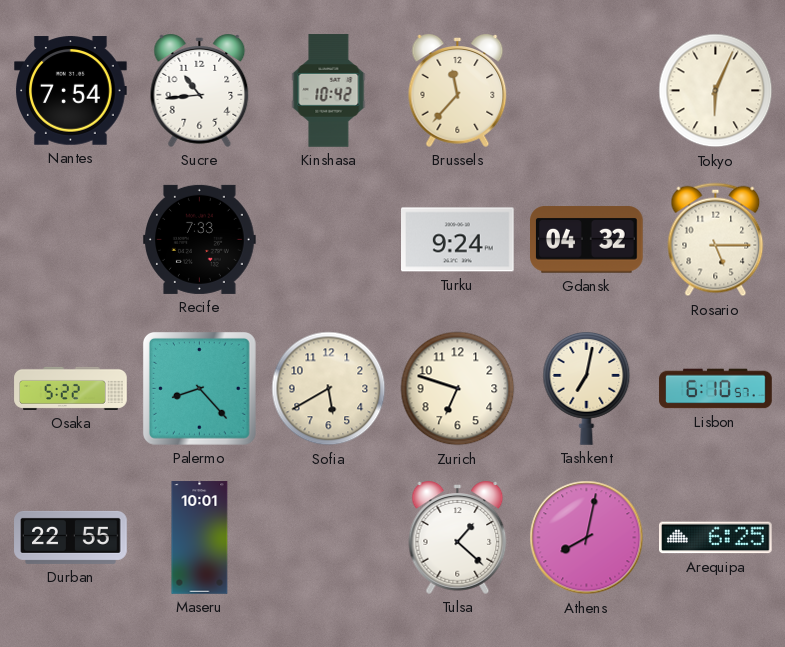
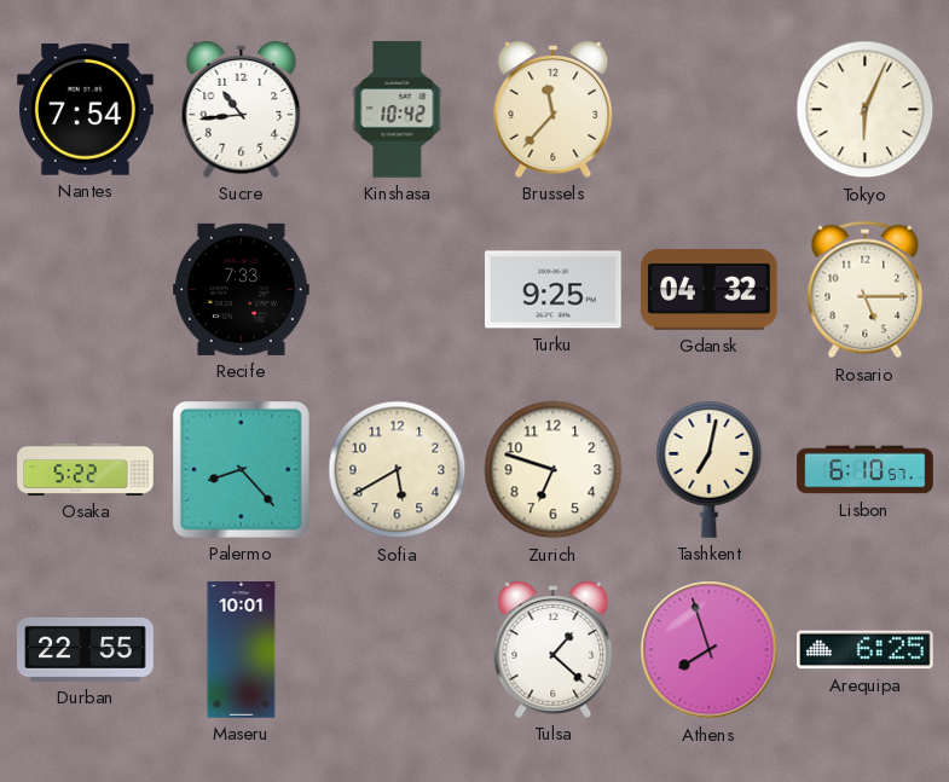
Turku: 9:24 -> 9:25
Athens: 8:02 -> 7:57
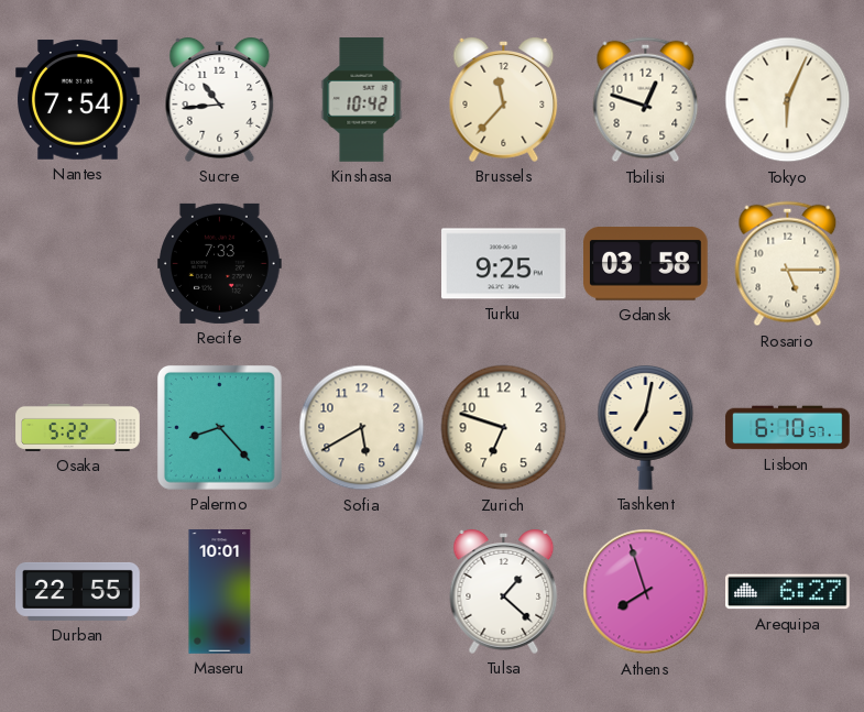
Tbilisi: none -> 12:48
Gdansk: 04:32 -> 03:58
Arequipa: 6:25 -> 6:27
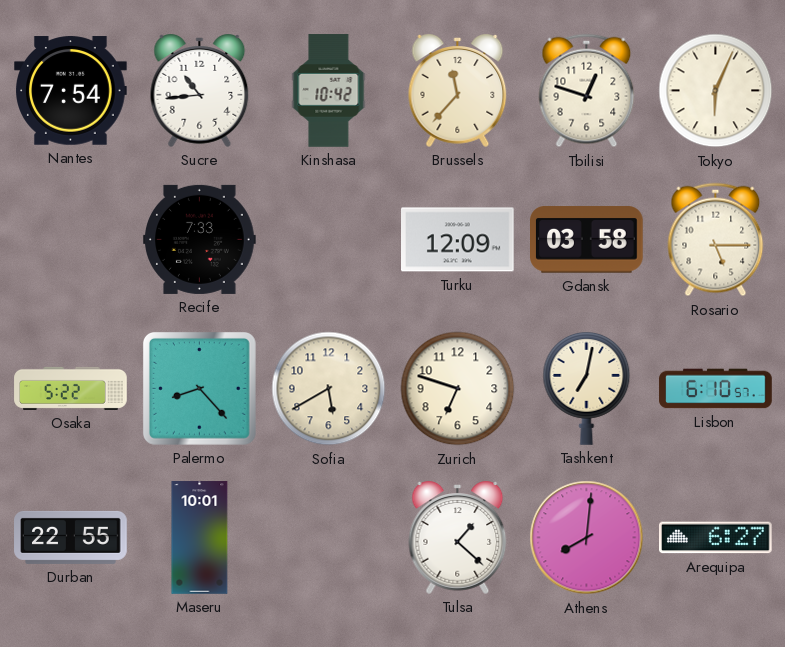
Turku: 9:25 -> 12:09
Athens: 7:57 -> 8:01
